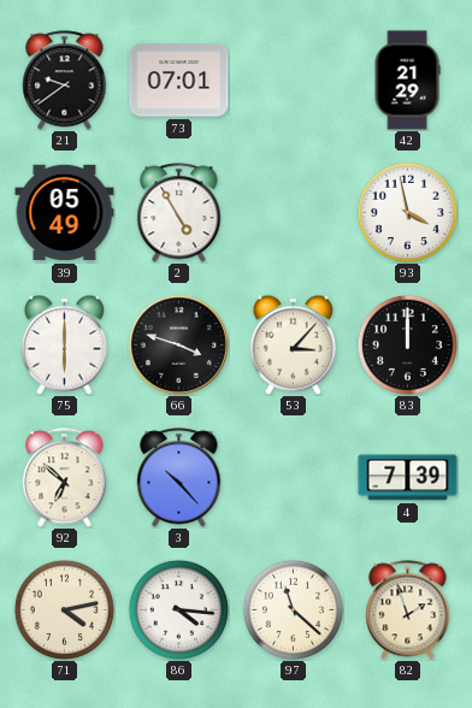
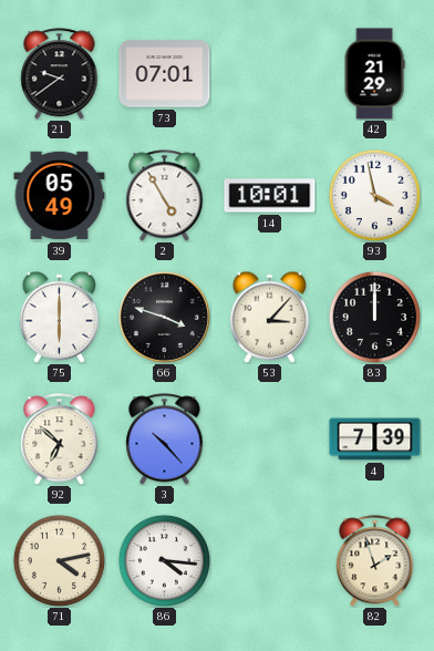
14: none -> 10:01
97: 11:22 -> none
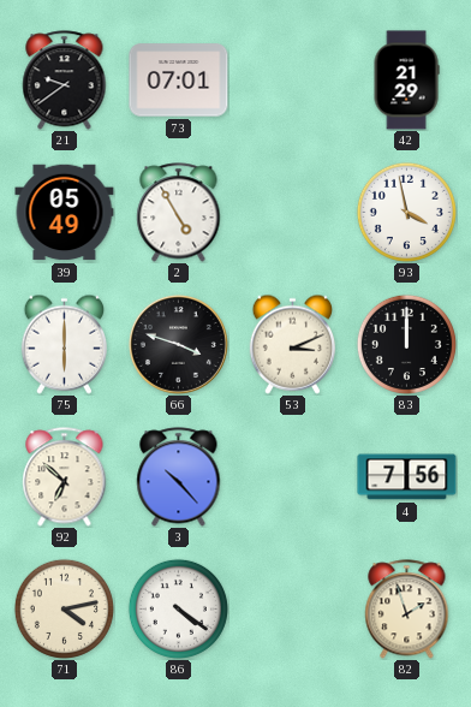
14: 10:01 -> none
53: 3:07 -> 3:11
4: 7:39 -> 7:56
86: 4:16 -> 4:21
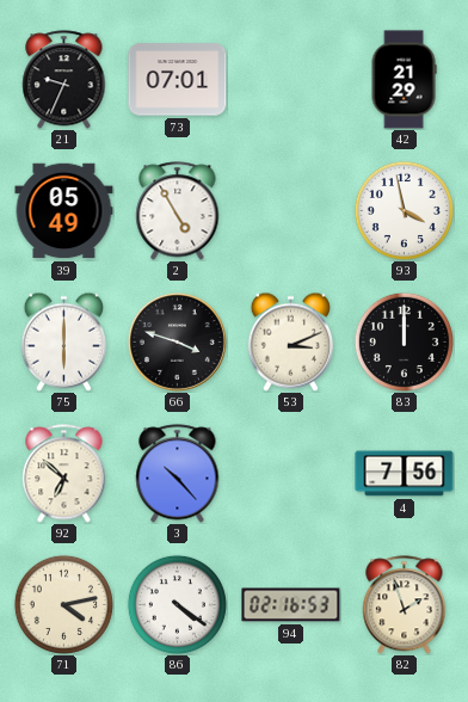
21: 9:39 -> 9:34
94: none -> 02:16
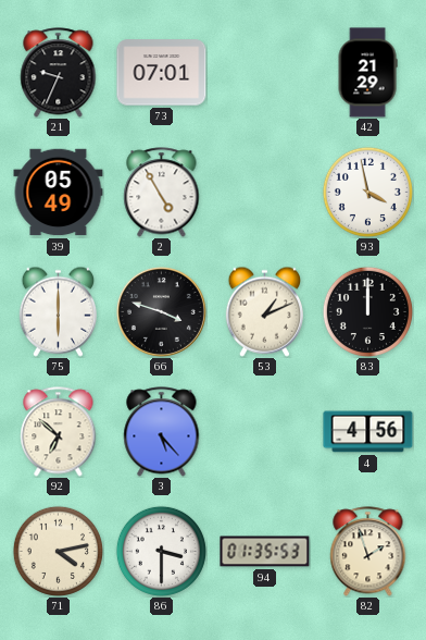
53: 3:11 -> 1:11
3: 10:23 -> 5:23
4: 7:56 -> 4:56
86: 4:21 -> 3:30
94: 02:16 -> 01:35
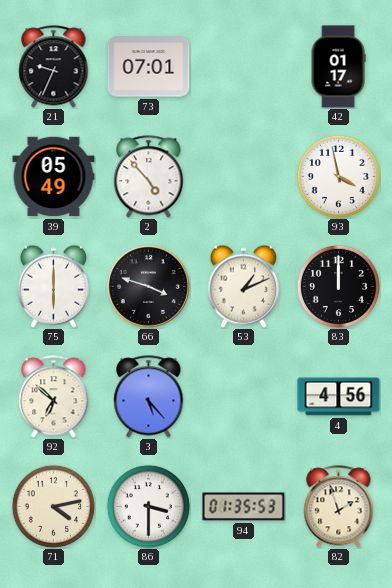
42: 21:29 -> 01:17
2: 4:55 -> 4:53
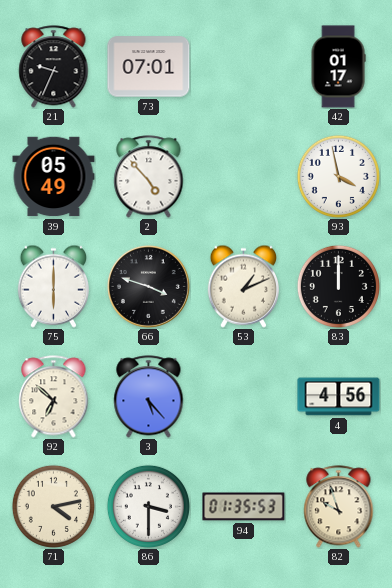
82: 1:57 -> 9:57
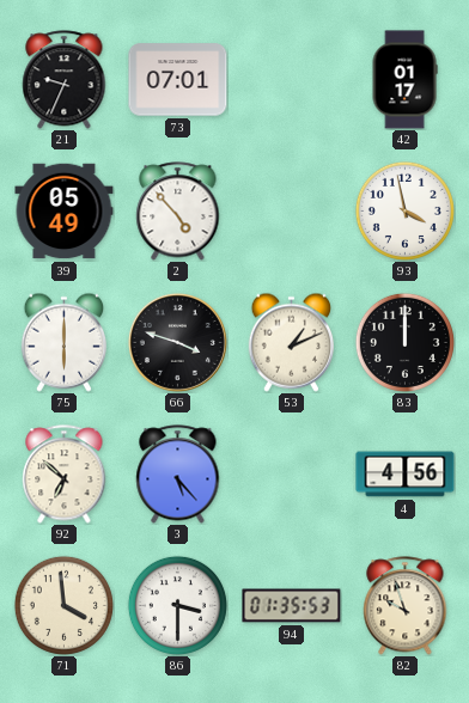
71: 4:13 -> 3:59
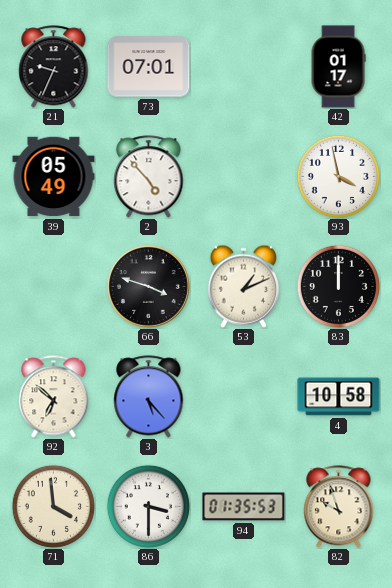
75: 6:00 -> none
4: 4:56 -> 10:58
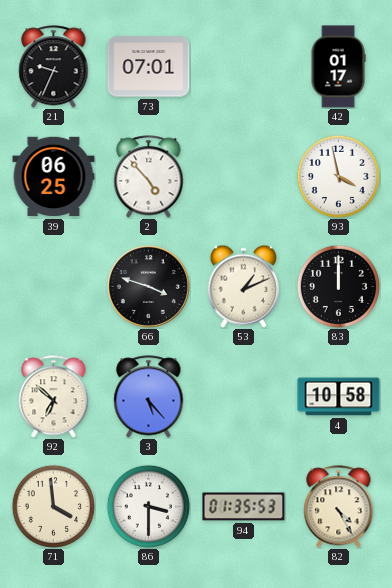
39: 05:49 -> 06:25
82: 9:57 -> 4:25
